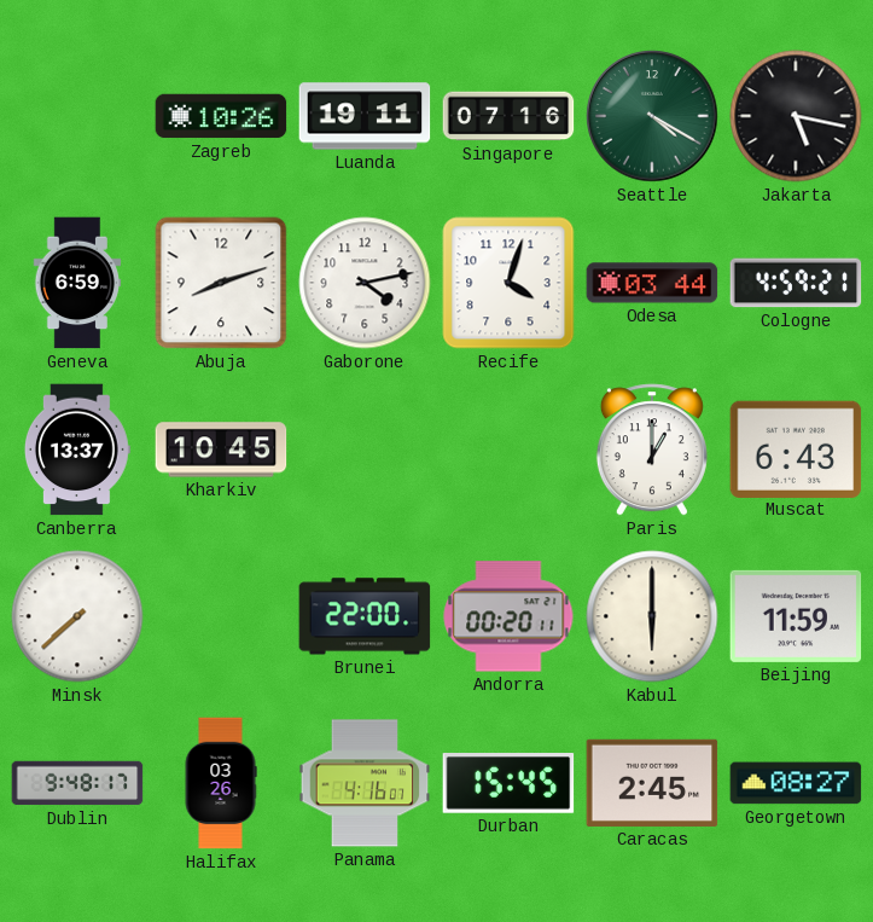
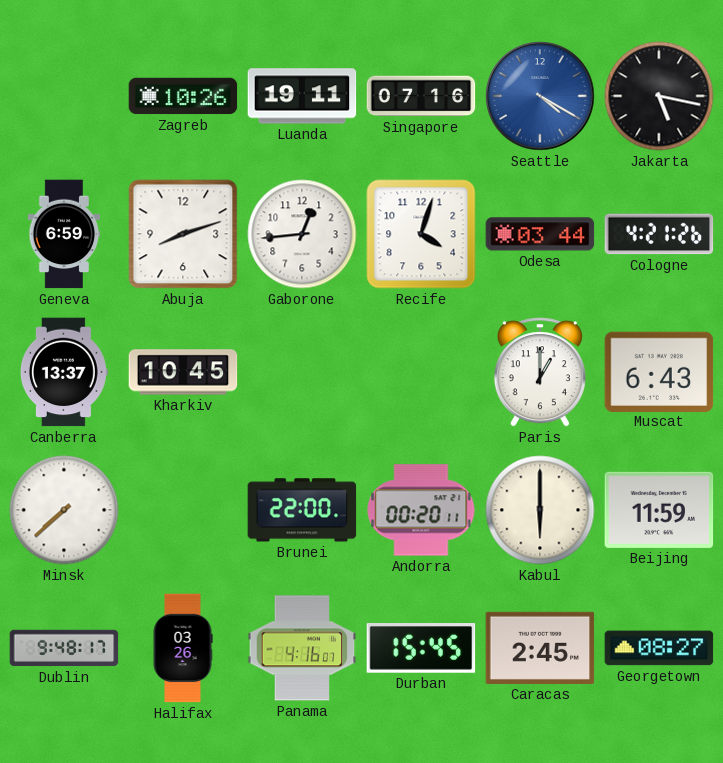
Seattle dial: green -> blue
Gaborone: 4:13 -> 12:44
Cologne: 4:59 -> 4:21
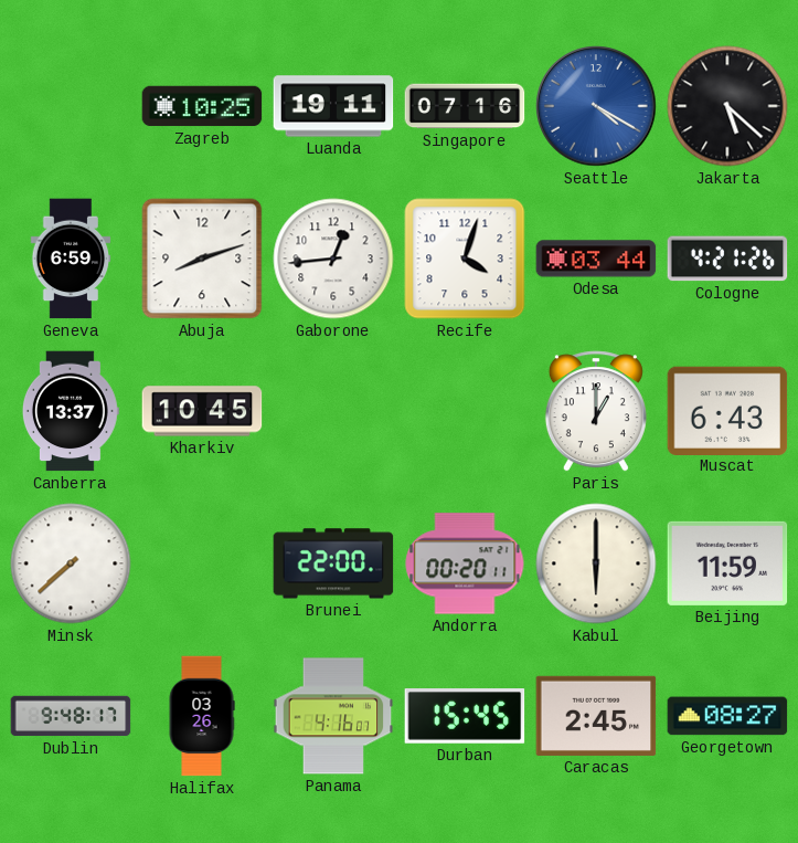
Zagreb: 10:26 -> 10:25
Jakarta: 5:17 -> 5:22
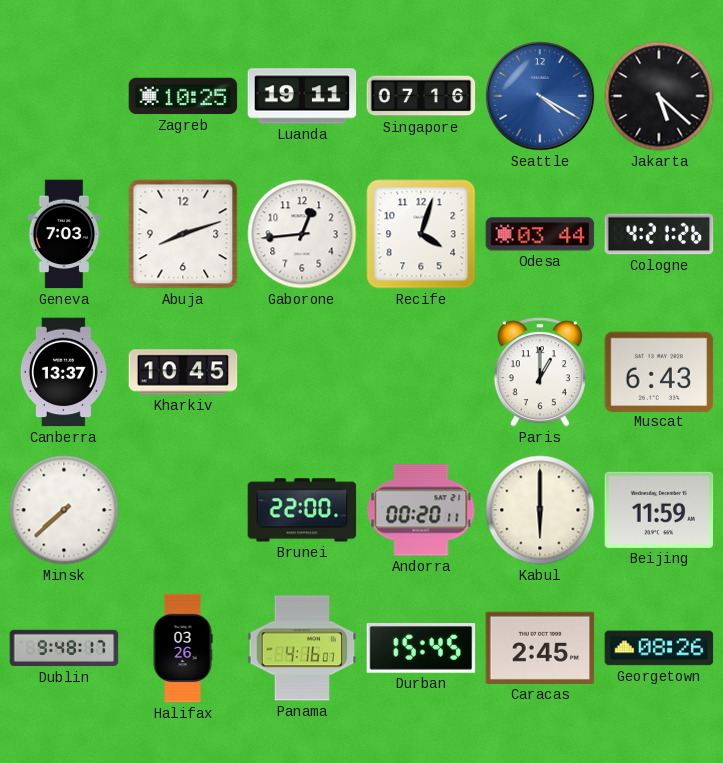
Geneva: 6:59 -> 7:03
Georgetown: 08:27 -> 08:26
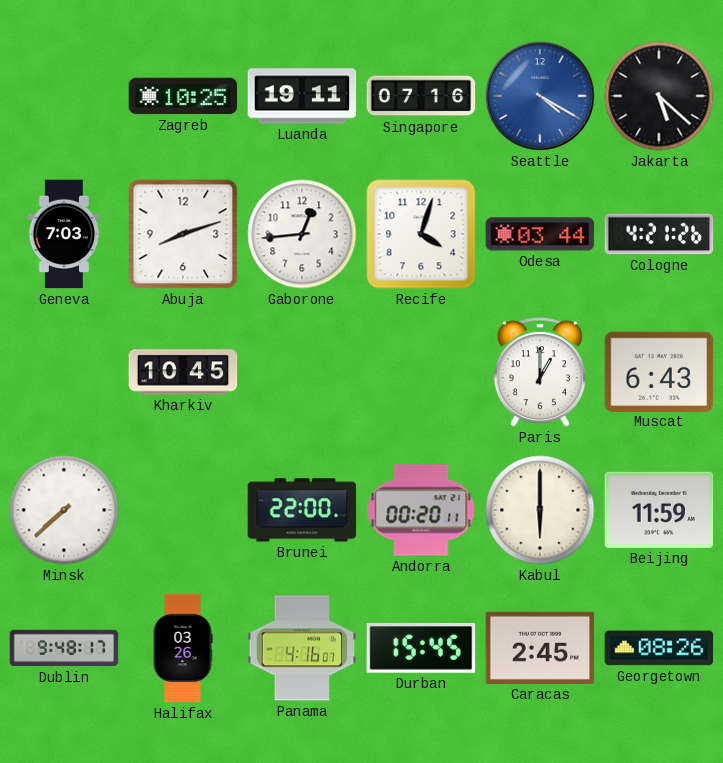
Canberra: 13:37 -> none
